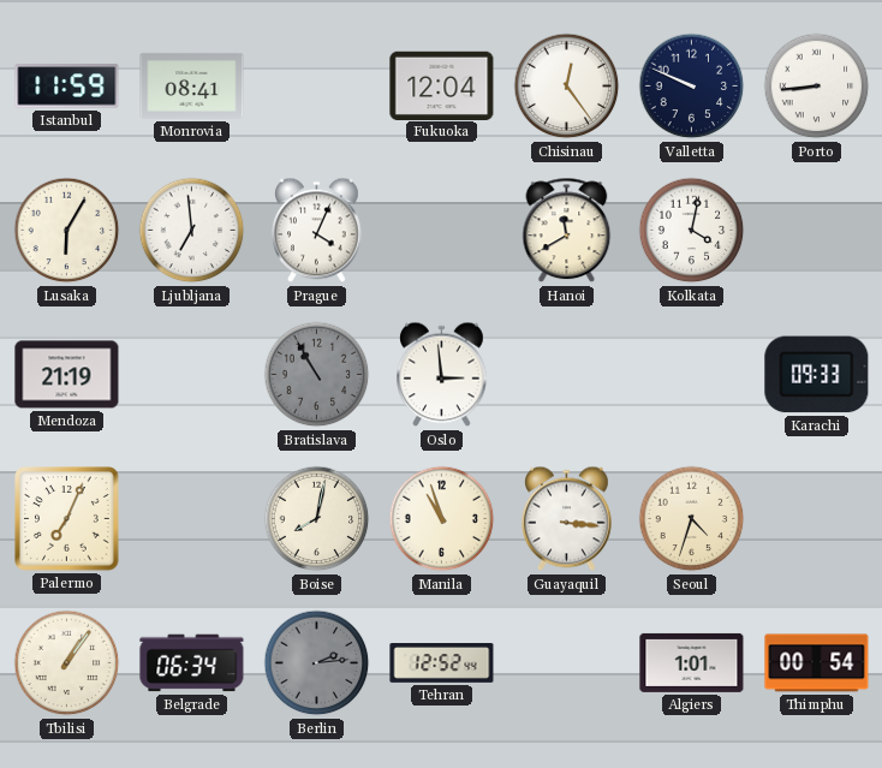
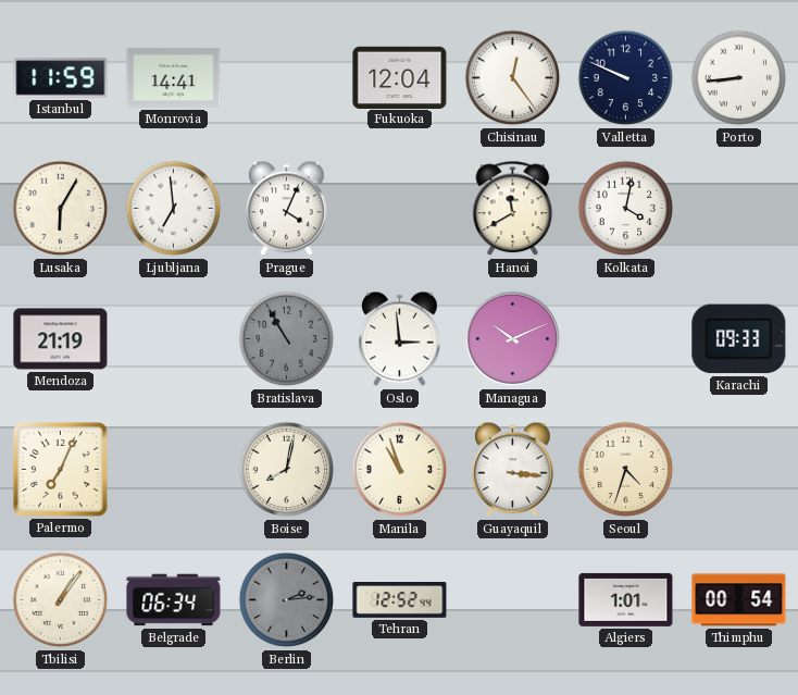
Monrovia: 08:41 -> 14:41
Managua: none -> 10:11
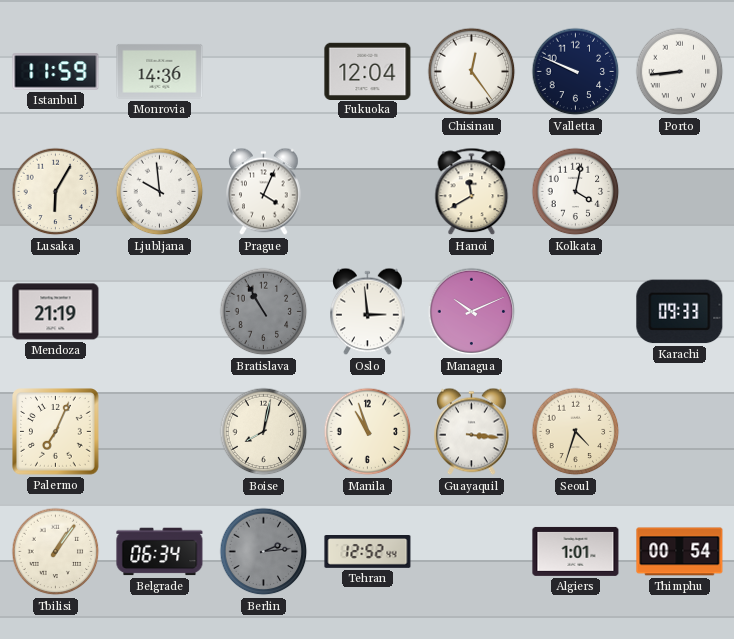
Monrovia: 14:41 -> 14:36
Ljubljana: 6:59 -> 9:59
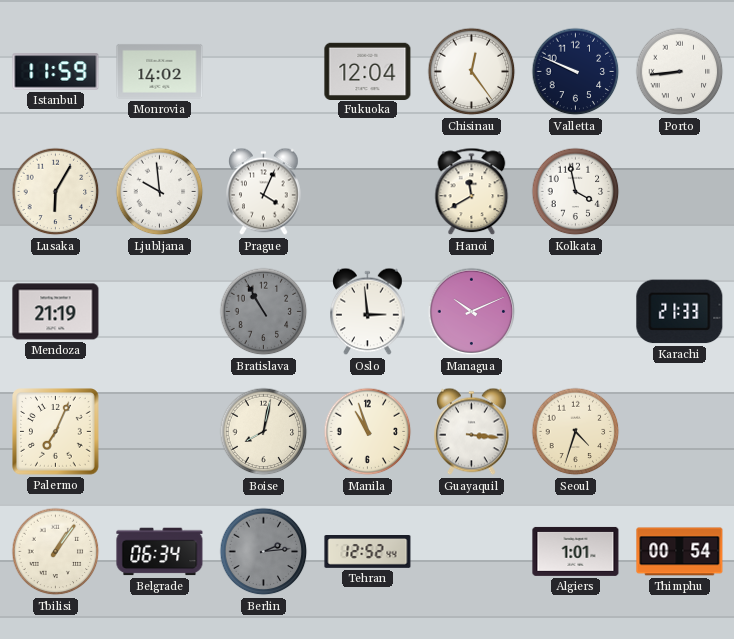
Monrovia: 14:36 -> 14:02
Kolkata: 4:02 -> 3:58
Karachi: 09:33 -> 21:33
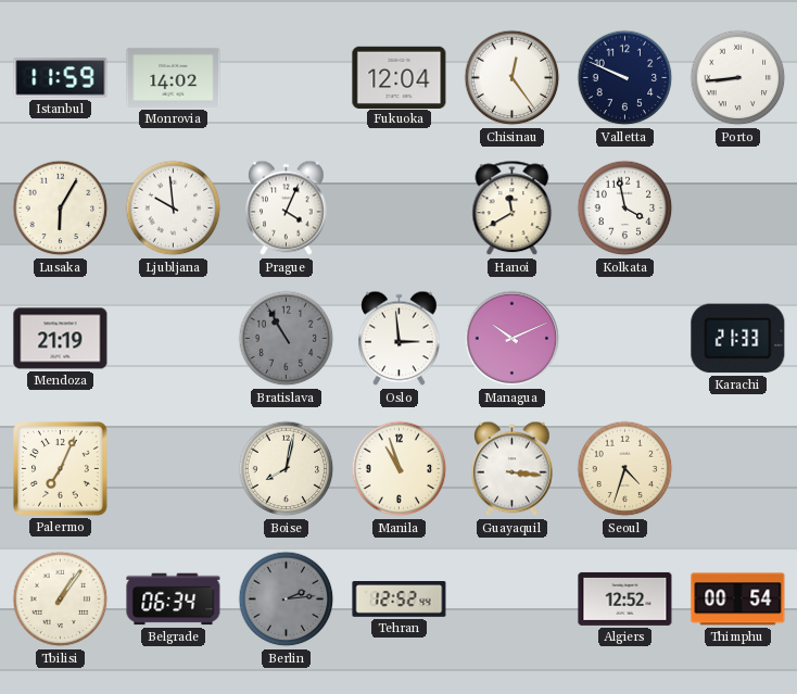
Algiers: 1:01 -> 12:52
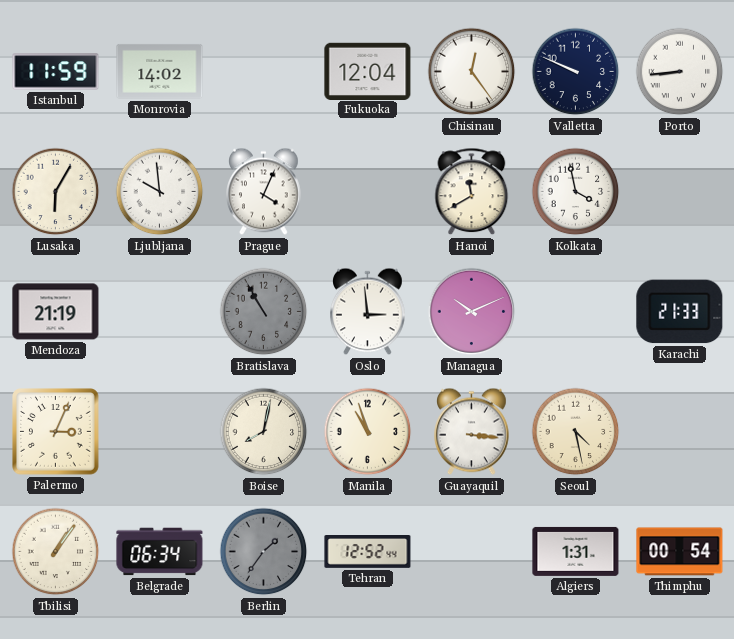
Palermo: 7:04 -> 3:04
Seoul: 4:33 -> 4:28
Berlin: 2:14 -> 1:36
Algiers: 12:52 -> 1:31
